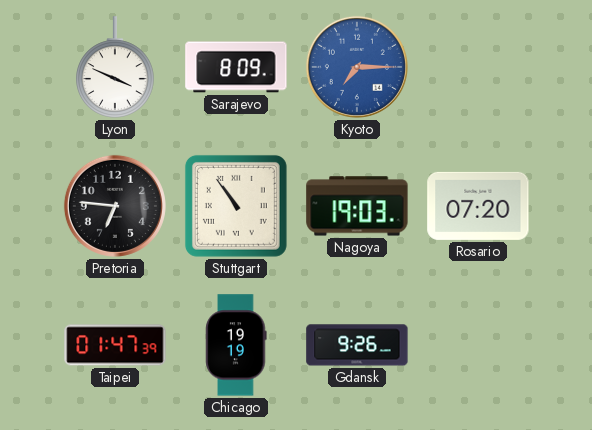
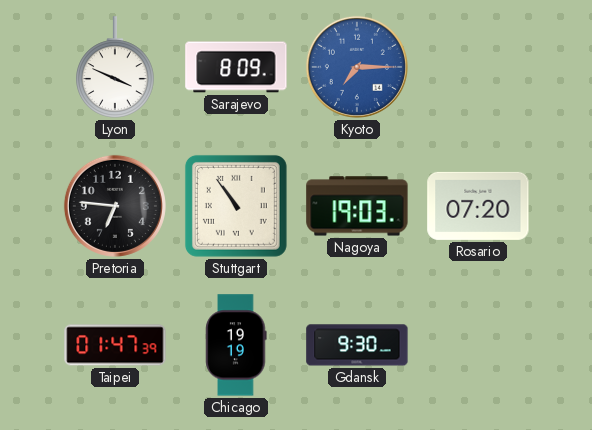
Gdansk: 9:26 -> 9:30
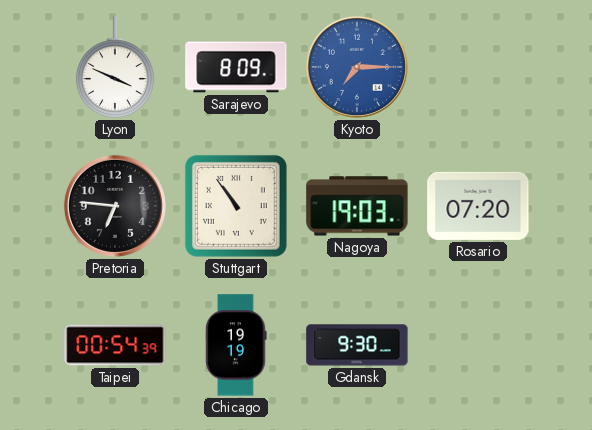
Taipei: 01:47 -> 00:54
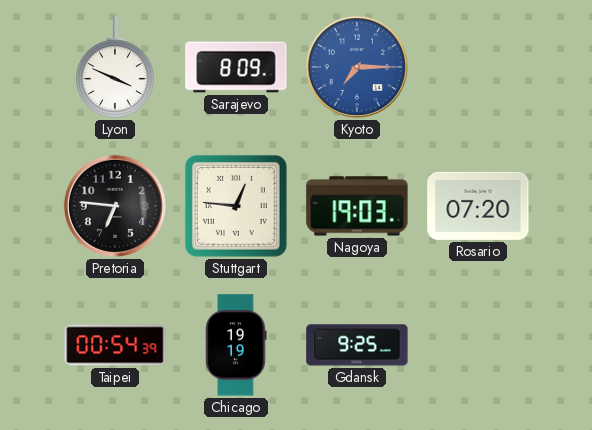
Stuttgart: 10:54 -> 12:46
Gdansk: 9:30 -> 9:25
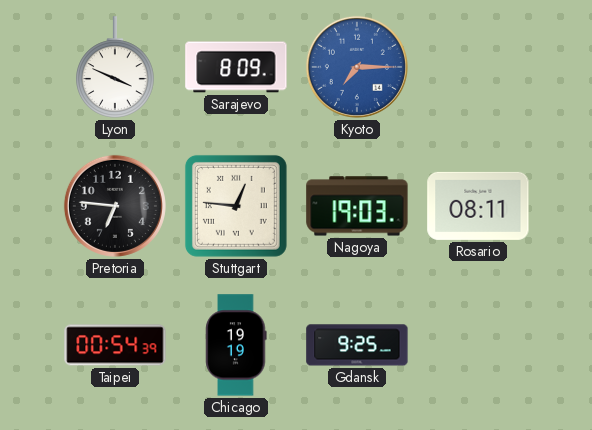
Rosario: 07:20 -> 08:11
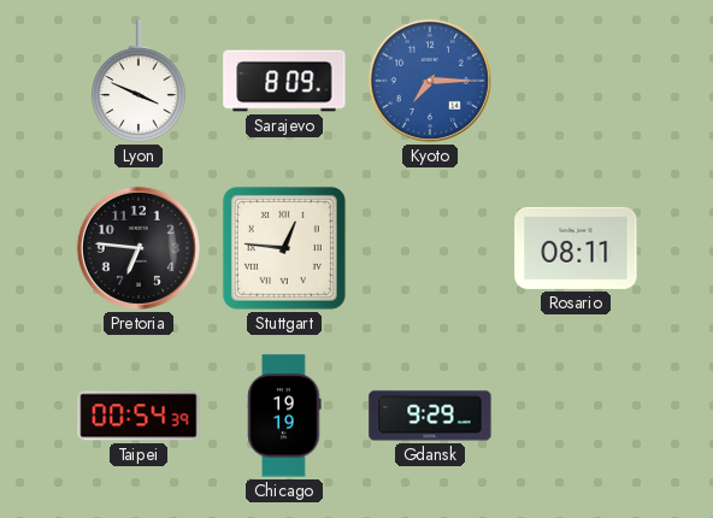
Nagoya: 19:03 -> none
Gdansk: 9:25 -> 9:29
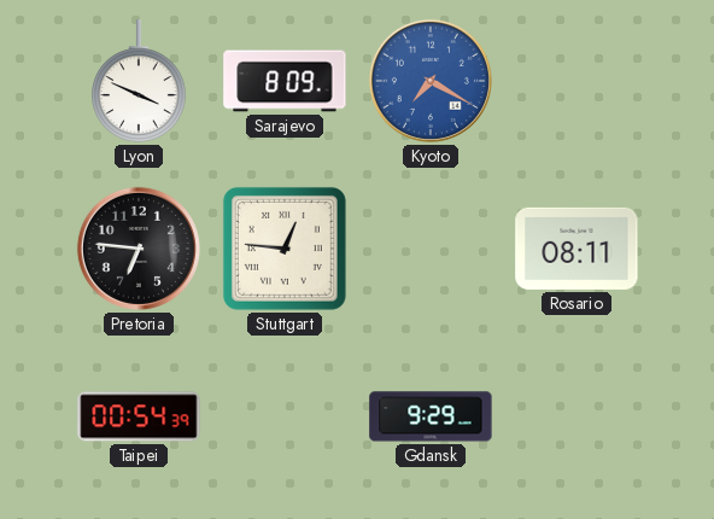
Kyoto: 7:15 -> 7:20
Chicago: 19:19 -> none
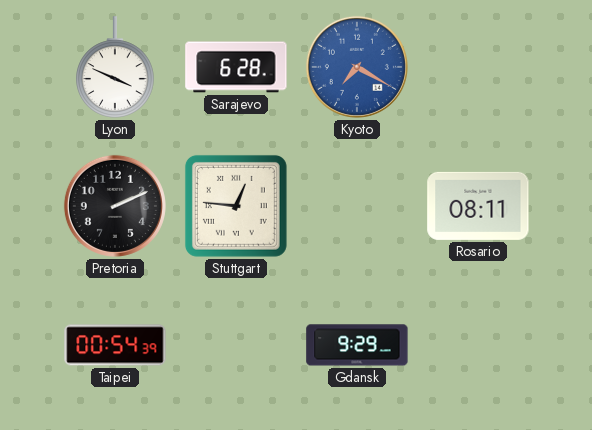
Sarajevo: 8:09 -> 6:28
Pretoria: 6:46 -> 2:11
